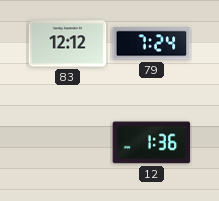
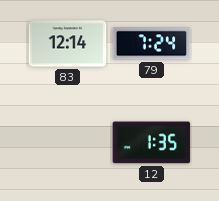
83: 12:12 -> 12:14
12: 1:36 -> 1:35
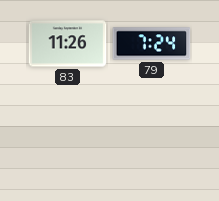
83: 12:14 -> 11:26
12: 1:35 -> none
